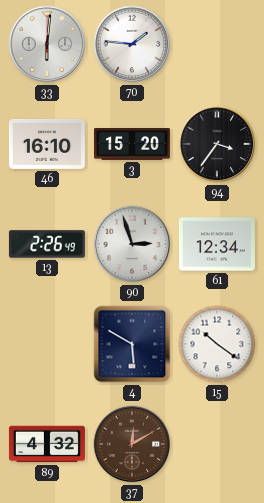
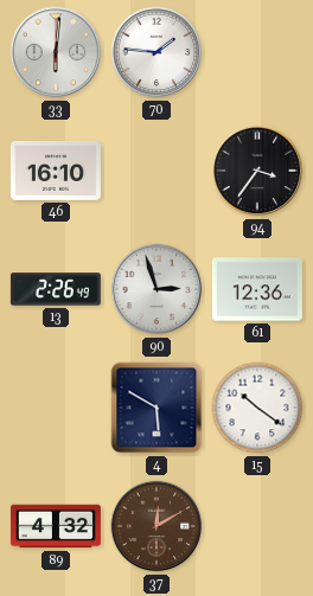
3: 15:20 -> none
61: 12:34 -> 12:36
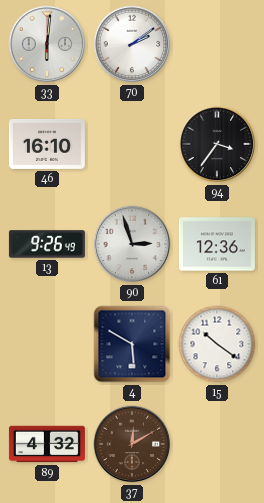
70: 1:46 -> 2:09
13: 2:26 -> 9:26
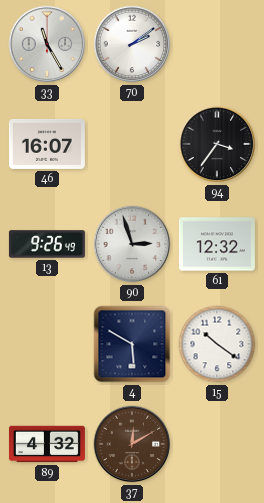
33: 6:01 -> 11:25
46: 16:10 -> 16:07
61: 12:36 -> 12:32
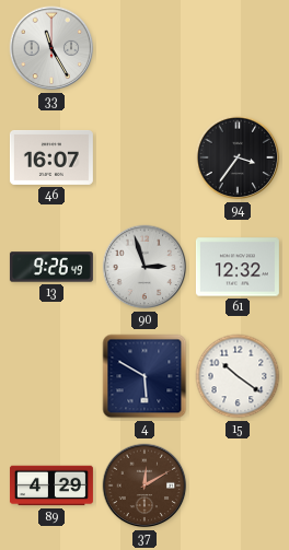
70: 2:09 -> none
89: 4:32 -> 4:29
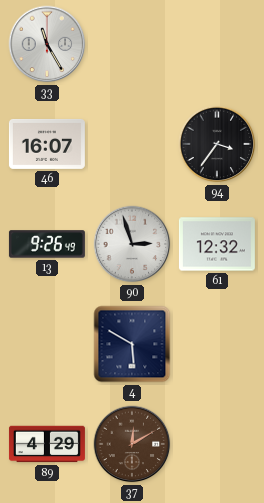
15: 10:21 -> none
